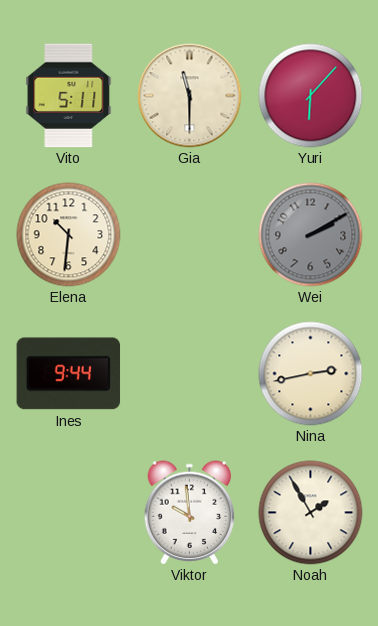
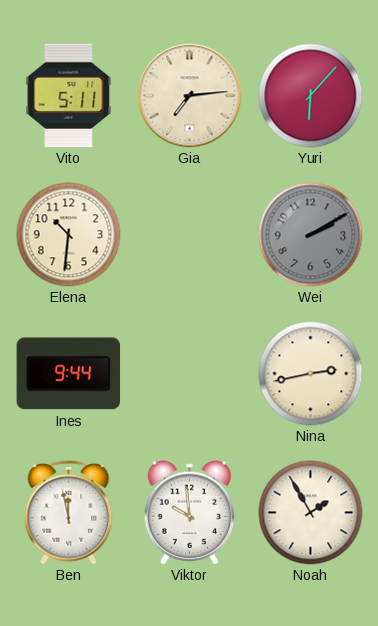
Gia: 11:30 -> 7:14
Ben: none -> 11:58
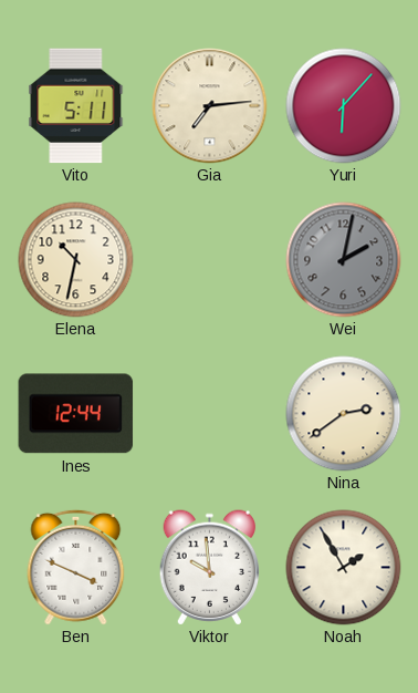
Elena: 10:31 -> 10:32
Wei: 2:10 -> 2:02
Ines: 9:44 -> 12:44
Nina: 2:43 -> 2:39
Ben: 11:58 -> 3:49
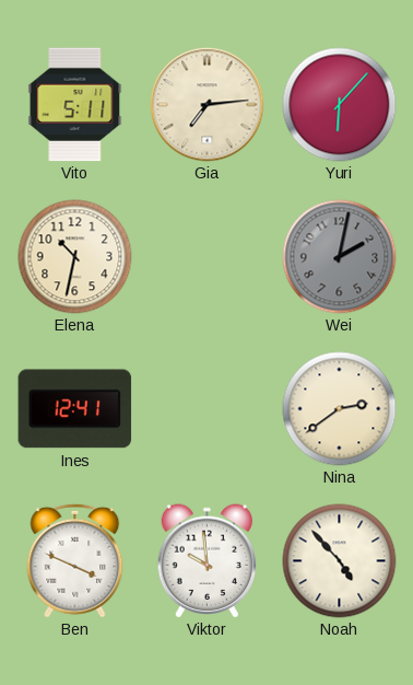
Ines: 12:44 -> 12:41
Noah: 1:55 -> 4:53
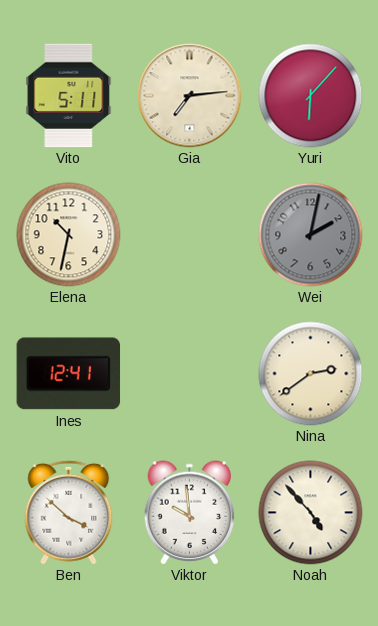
Ben: 3:49 -> 3:52
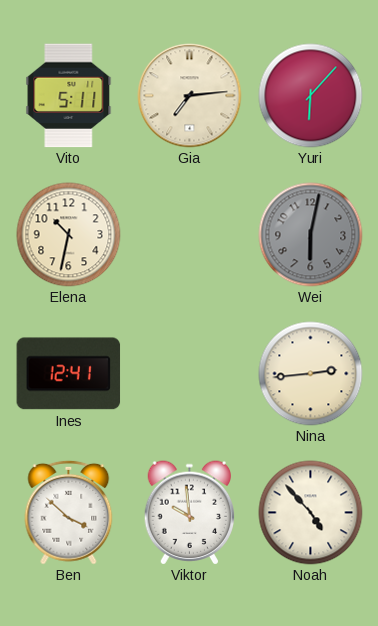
Wei: 2:02 -> 6:02
Nina: 2:39 -> 2:44
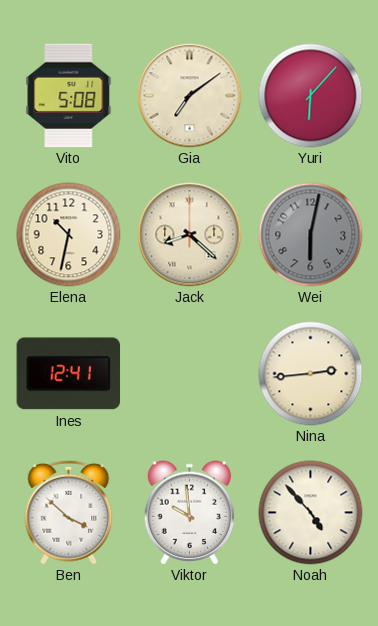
Vito: 5:11 -> 5:08
Gia: 7:14 -> 7:09
Jack: none -> 8:22
